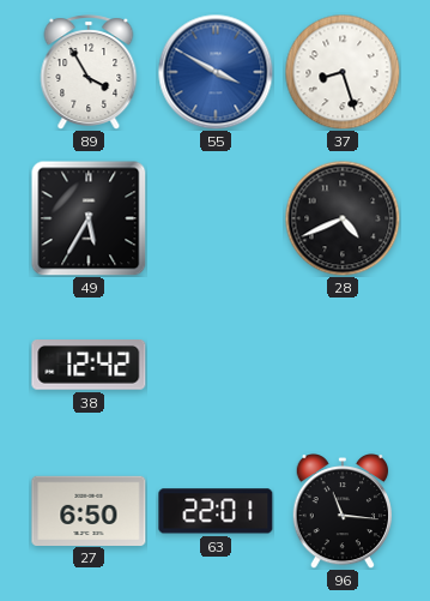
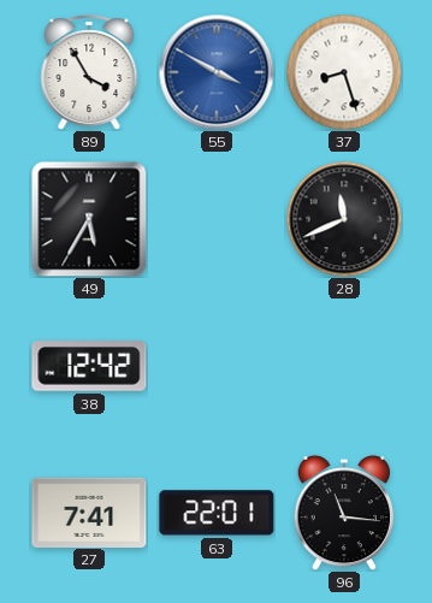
28: 4:41 -> 11:41
27: 6:50 -> 7:41
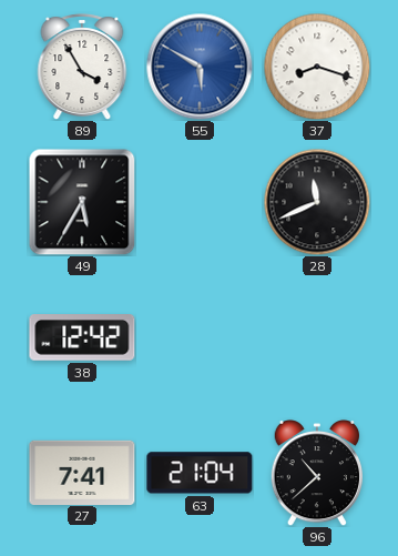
55: 3:50 -> 5:50
37: 8:27 -> 8:18
63: 22:01 -> 21:04
96: 11:16 -> 10:38
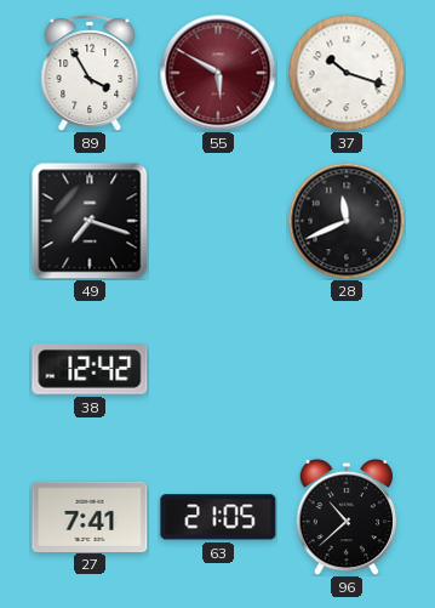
55 dial: blue -> burgundy
37: 8:18 -> 10:18
49: 5:35 -> 7:18
63: 21:04 -> 21:05
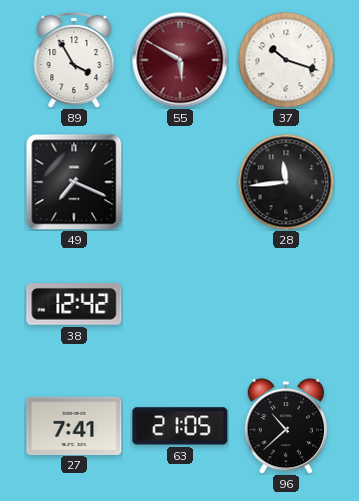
49: 7:18 -> 7:19
28: 11:41 -> 11:44
